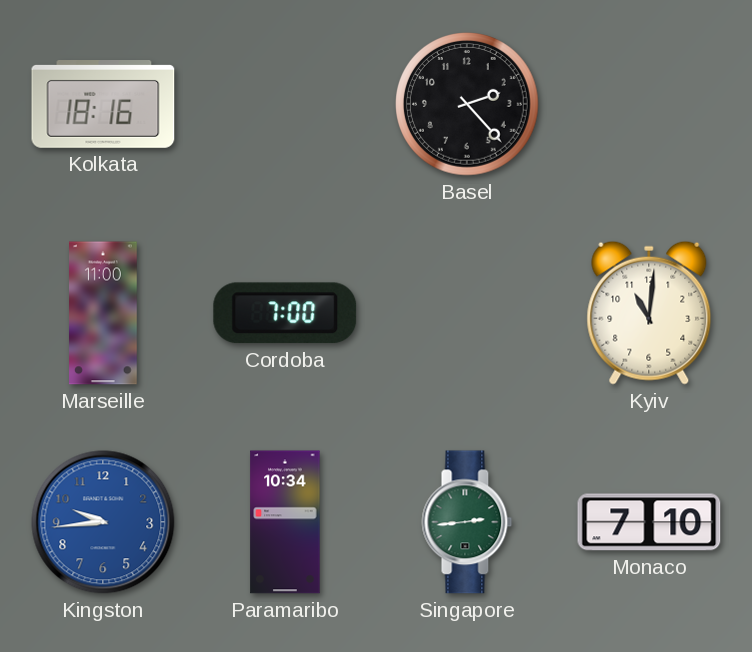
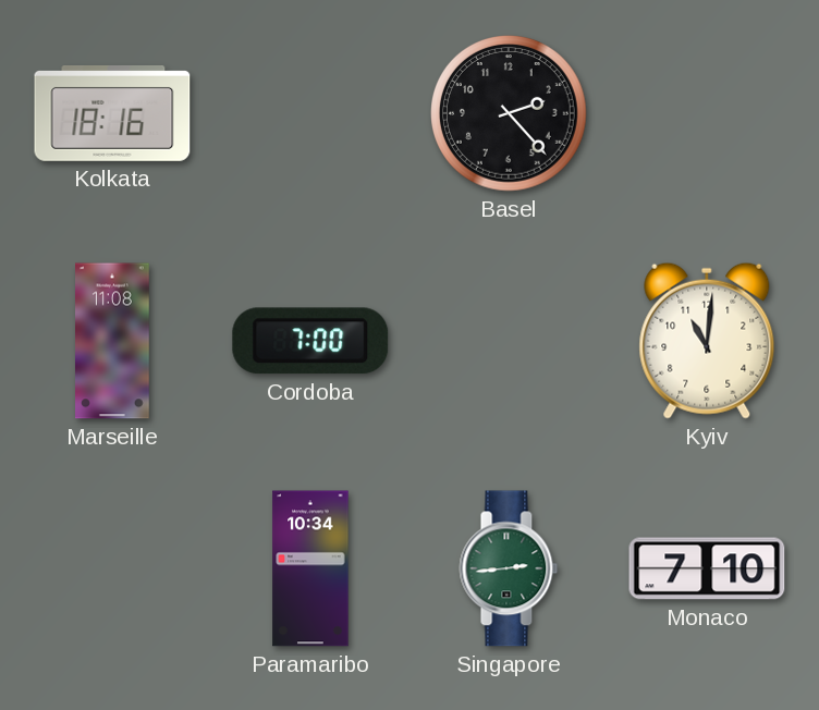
Marseille: 11:00 -> 11:08
Kingston: 9:44 -> none
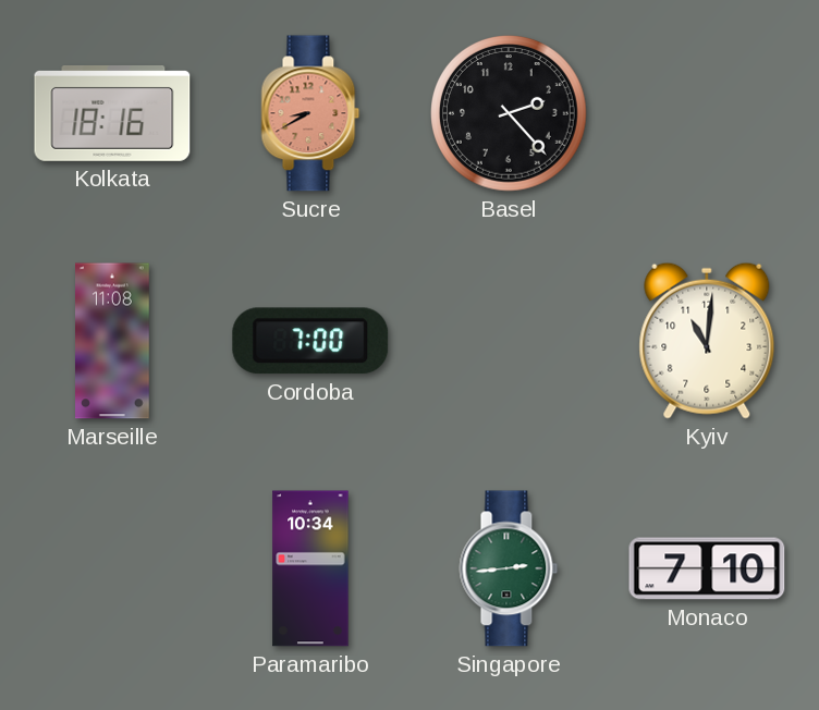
Sucre: none -> 8:40
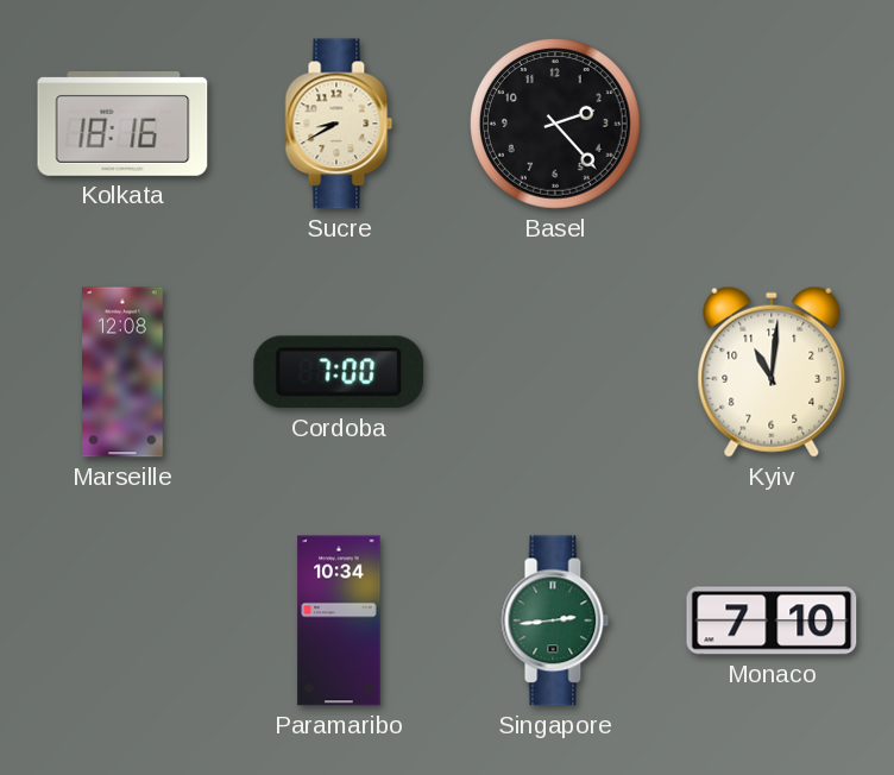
Sucre dial: salmon -> cream
Marseille: 11:08 -> 12:08
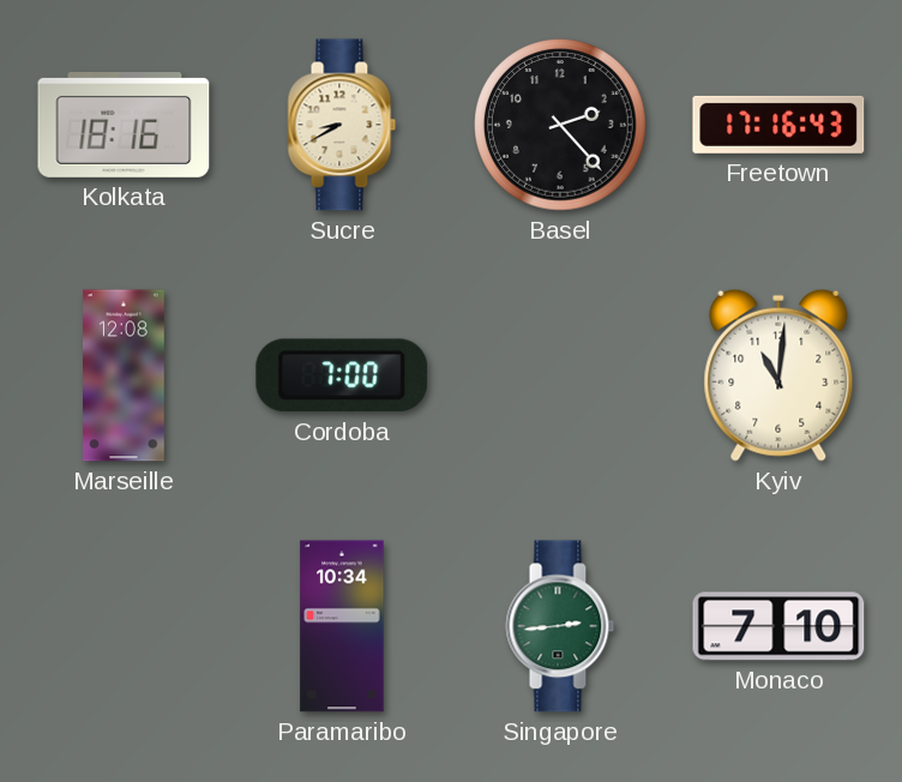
Freetown: none -> 17:16
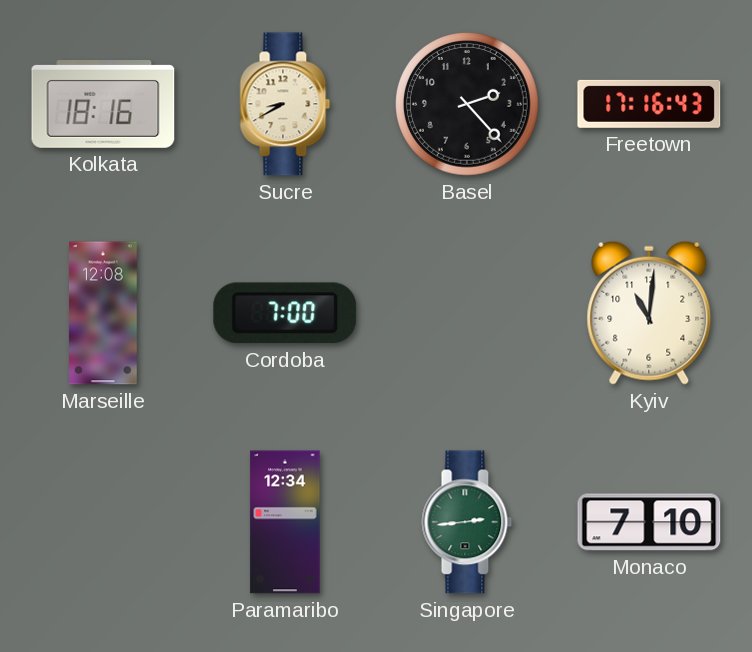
Paramaribo: 10:34 -> 12:34
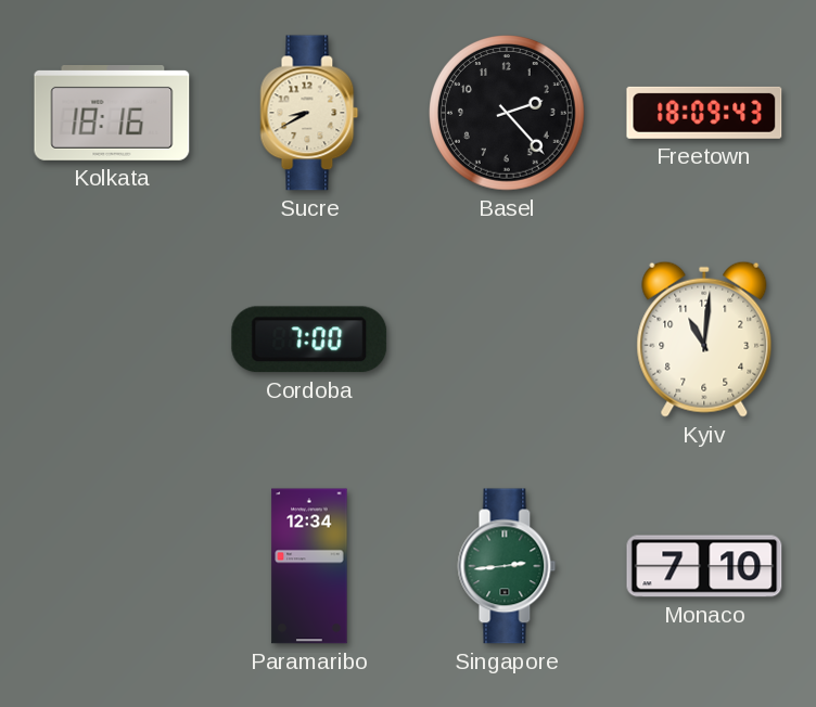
Freetown: 17:16 -> 18:09
Marseille: 12:08 -> none
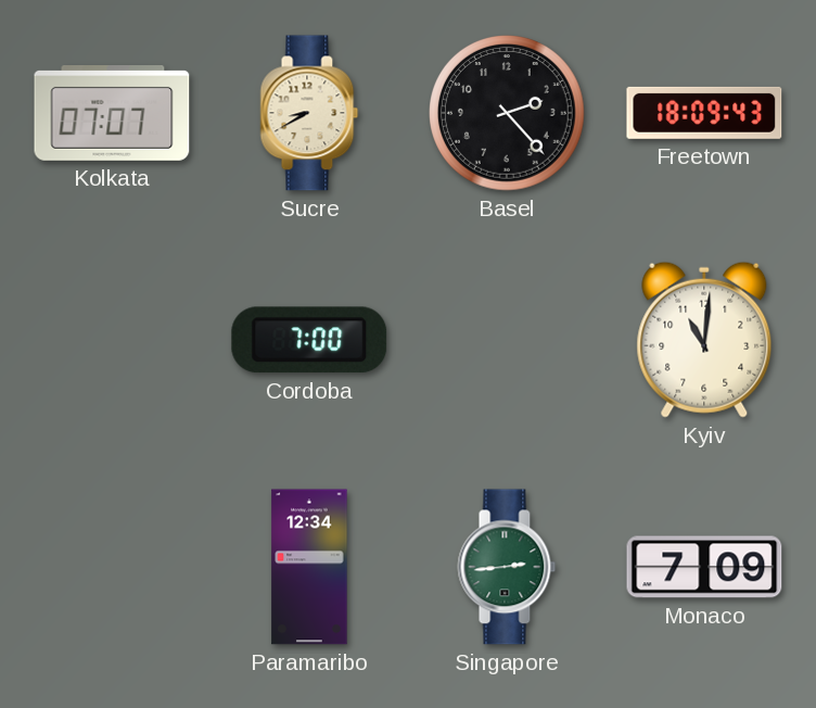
Kolkata: 18:16 -> 07:07
Monaco: 7:10 -> 7:09
